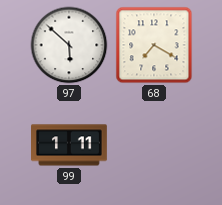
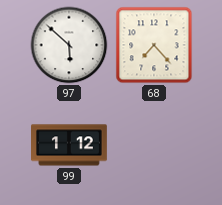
68: 7:20 -> 7:23
99: 1:11 -> 1:12
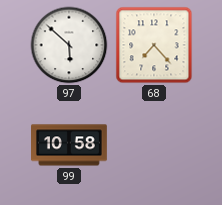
99: 1:12 -> 10:58
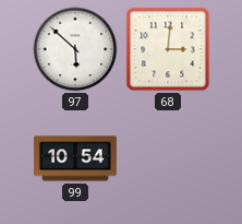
68: 7:23 -> 3:01
99: 10:58 -> 10:54
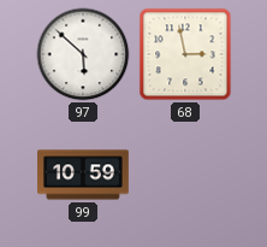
68: 3:01 -> 2:58
99: 10:54 -> 10:59
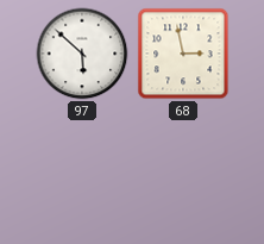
99: 10:59 -> none
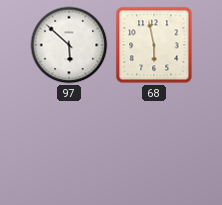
68: 2:58 -> 5:58
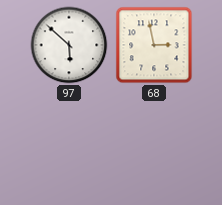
68: 5:58 -> 2:58
